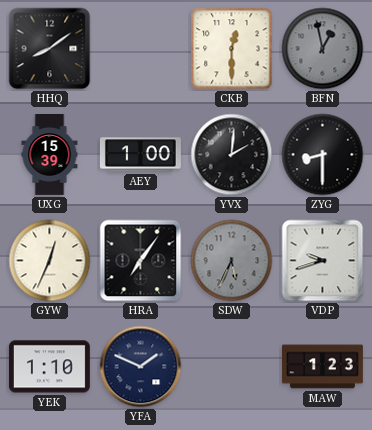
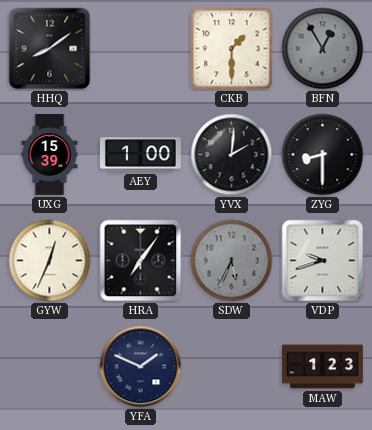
CKB: 12:30 -> 1:30
BFN: 12:58 -> 12:55
YEK: 1:10 -> none
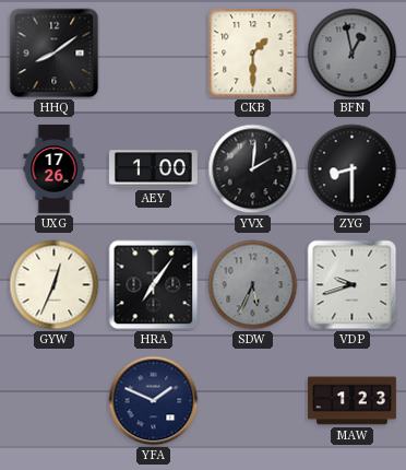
BFN: 12:55 -> 12:58
UXG: 15:39 -> 17:26
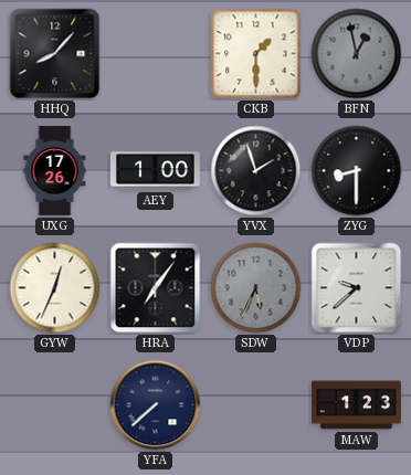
HHQ: 8:09 -> 8:07
YVX: 2:01 -> 1:57
VDP: 9:42 -> 9:38
YFA: 1:49 -> 7:38
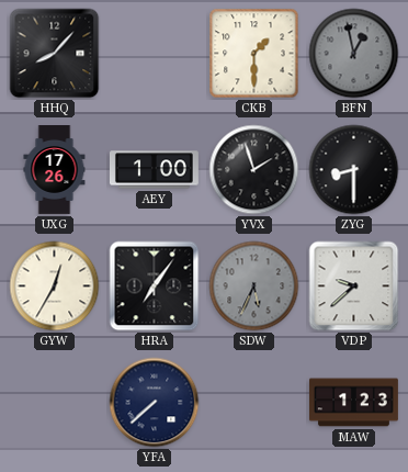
GYW: 12:34 -> 12:35
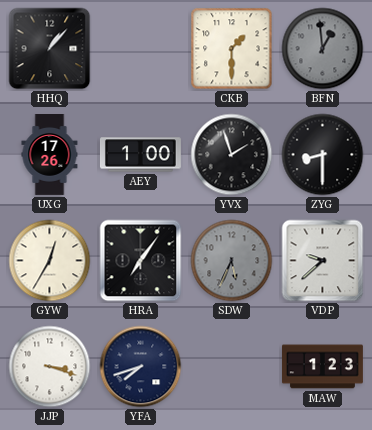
HHQ: 8:07 -> 1:07
BFN: 12:58 -> 12:59
JJP: none -> 3:18
YFA: 7:38 -> 7:42
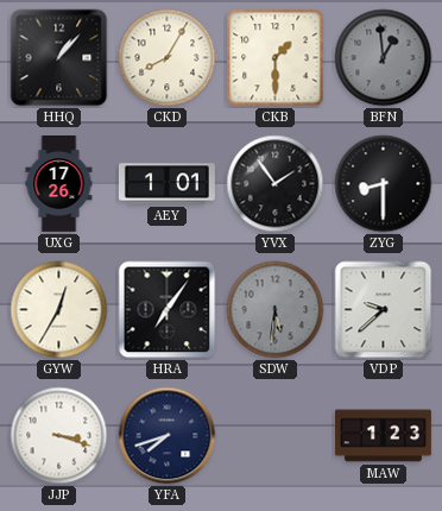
CKD: none -> 8:05
AEY: 1:00 -> 1:01
YVX: 1:57 -> 1:54
SDW: 5:34 -> 5:31
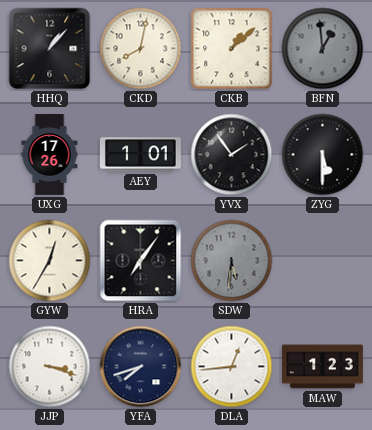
CKD: 8:05 -> 8:02
CKB: 1:30 -> 1:08
ZYG: 8:30 -> 5:30
VDP: 9:38 -> none
DLA: none -> 12:44
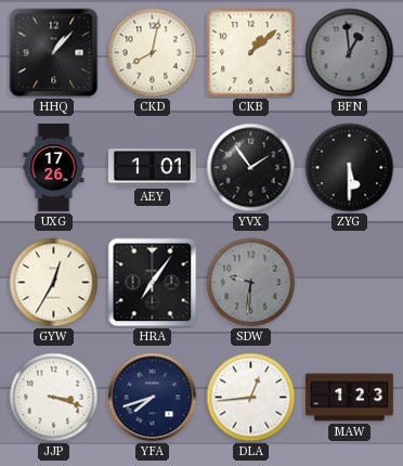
SDW: 5:31 -> 9:31
